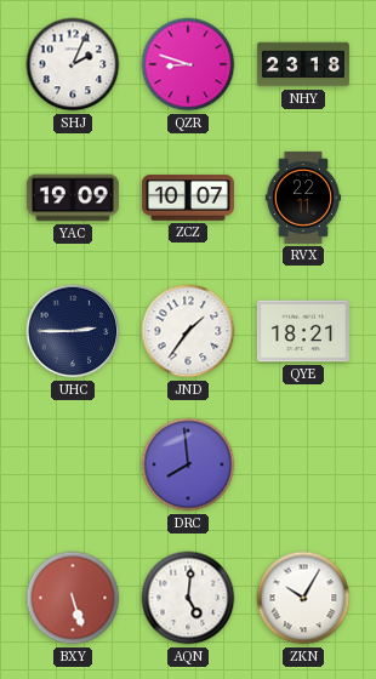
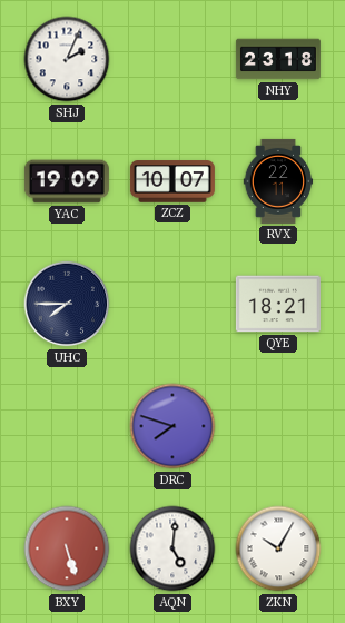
QZR: 8:48 -> none
UHC: 2:45 -> 7:45
JND: 1:36 -> none
DRC: 7:59 -> 7:48
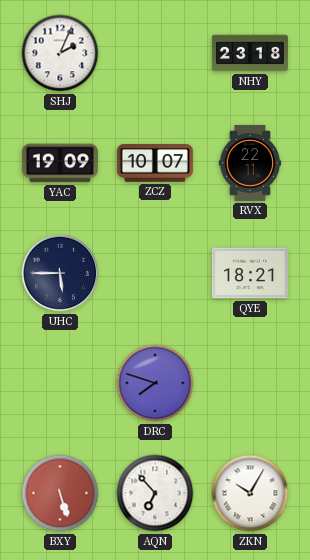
UHC: 7:45 -> 5:45
AQN: 5:01 -> 6:53
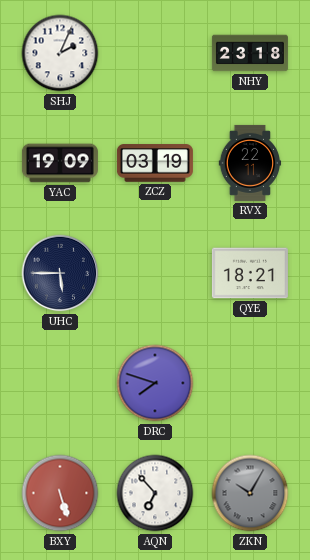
ZCZ: 10:07 -> 03:19
ZKN dial: white -> grey
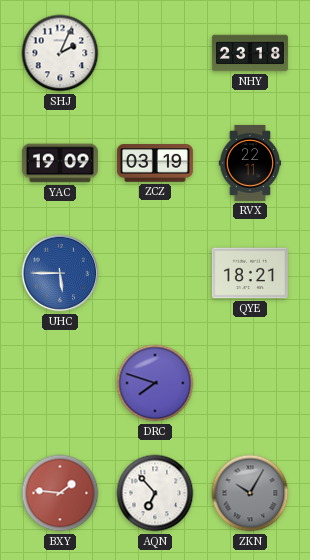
UHC dial: navy -> blue
BXY: 5:27 -> 1:46
